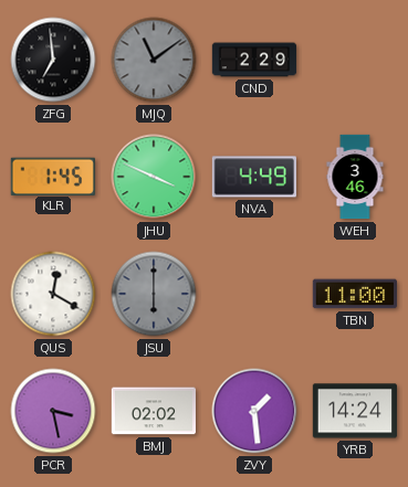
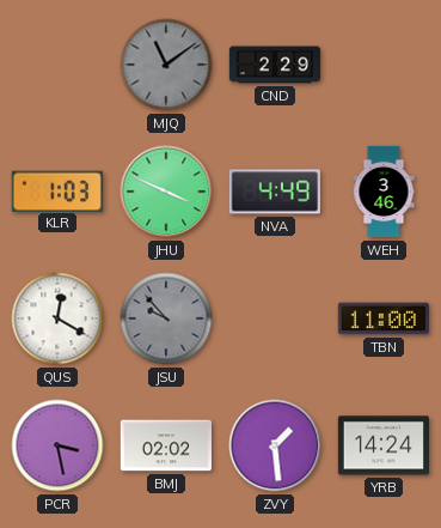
ZFG: 6:59 -> none
KLR: 1:45 -> 1:03
JSU: 6:00 -> 9:53
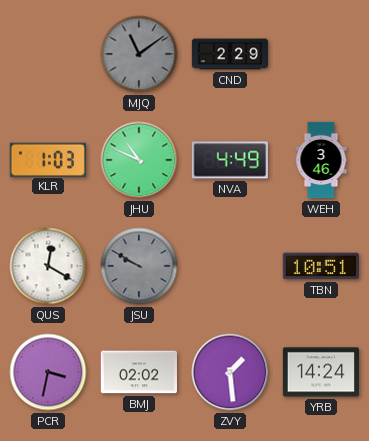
JHU: 3:49 -> 10:49
JSU: 9:53 -> 9:50
TBN: 11:00 -> 10:51
PCR: 3:28 -> 3:32
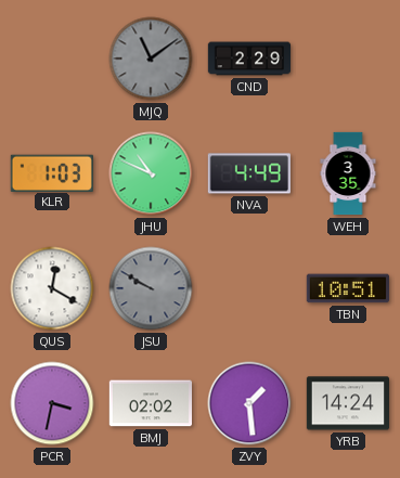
WEH: 3:46 -> 3:35
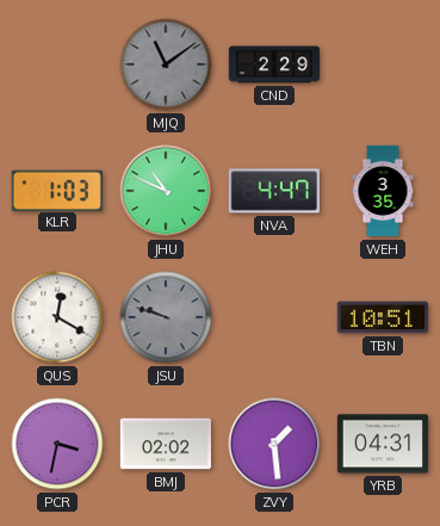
NVA: 4:49 -> 4:47
JSU: 9:50 -> 9:48
YRB: 14:24 -> 04:31
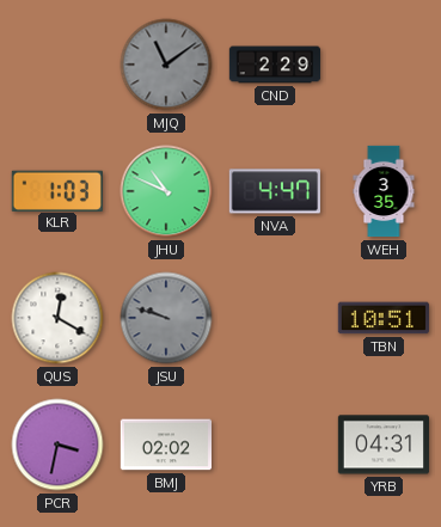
ZVY: 1:29 -> none
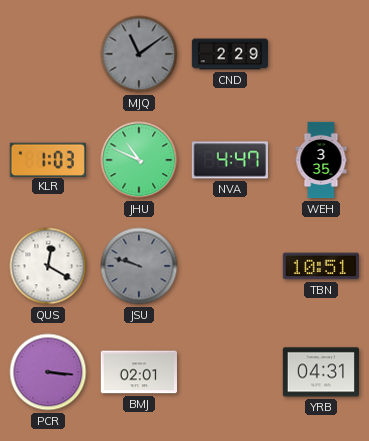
PCR: 3:32 -> 3:16
BMJ: 02:02 -> 02:01
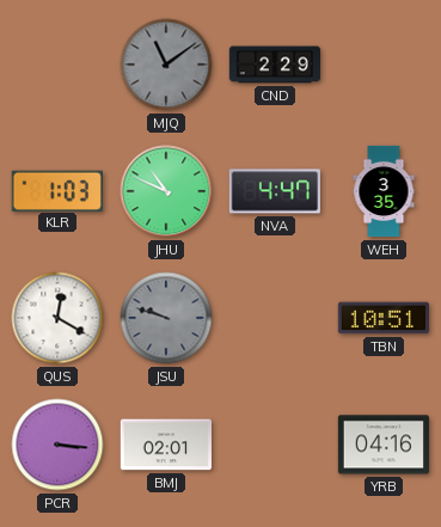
YRB: 04:31 -> 04:16
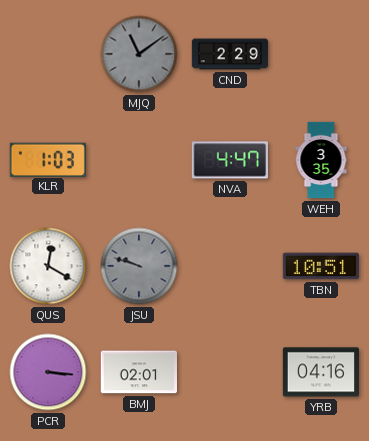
JHU: 10:49 -> none
